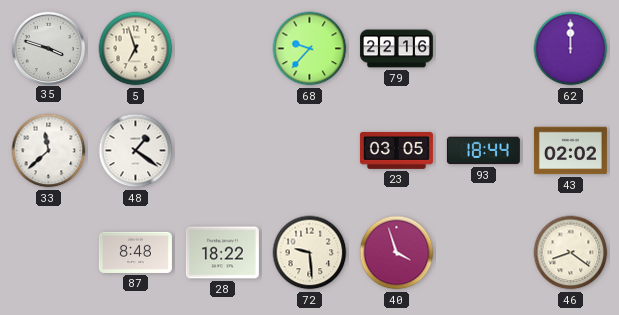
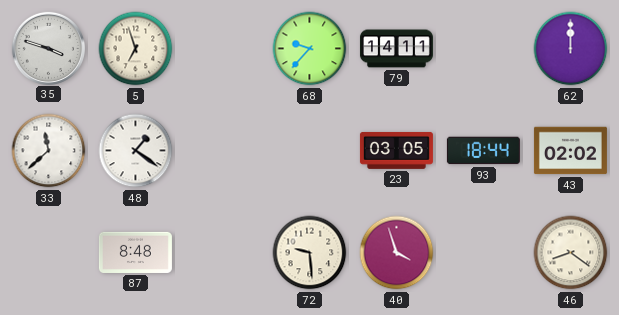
79: 22:16 -> 14:11
28: 18:22 -> none
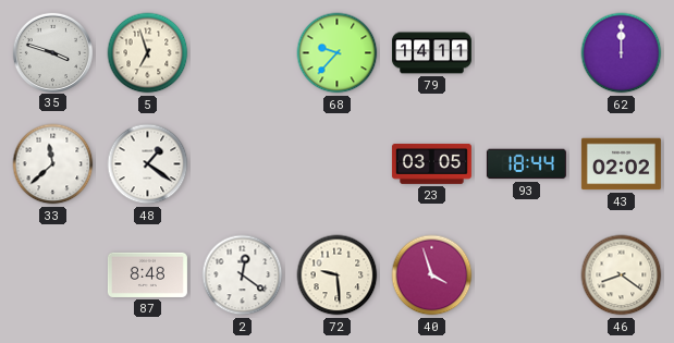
2: none -> 12:21
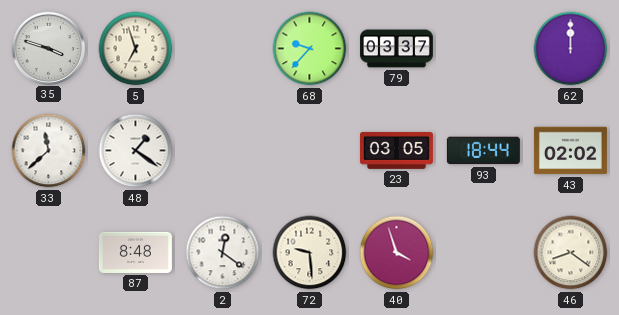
79: 14:11 -> 03:37
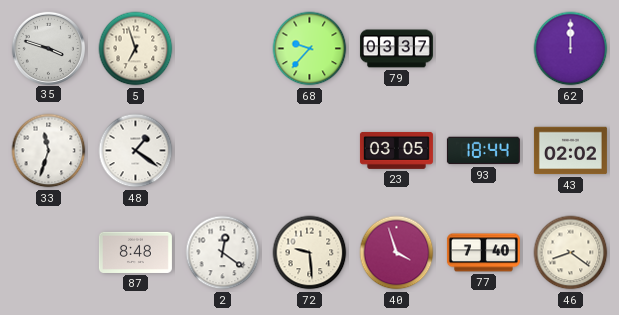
33: 11:38 -> 11:33
77: none -> 7:40
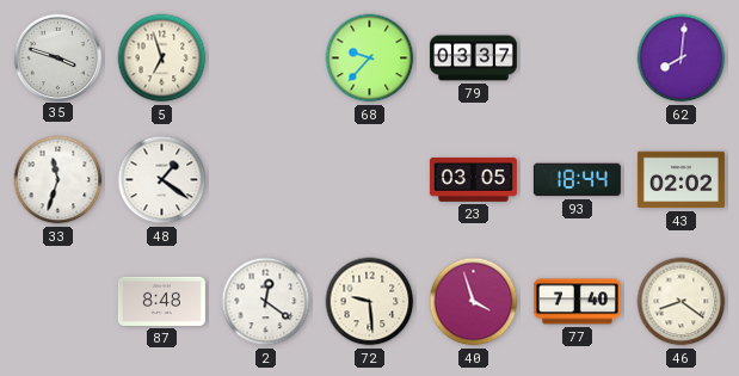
62: 12:00 -> 8:01
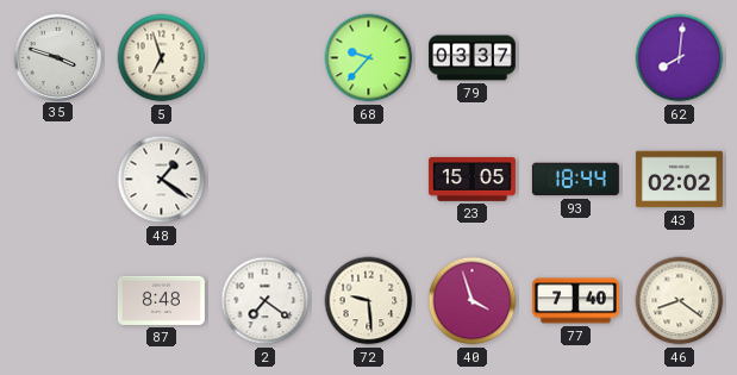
33: 11:33 -> none
23: 03:05 -> 15:05
2: 12:21 -> 7:21
